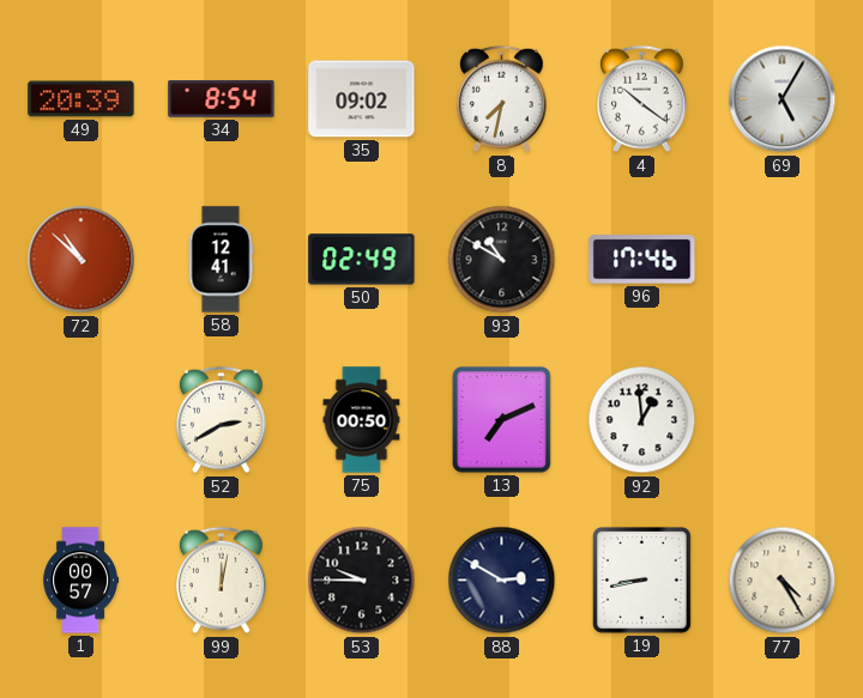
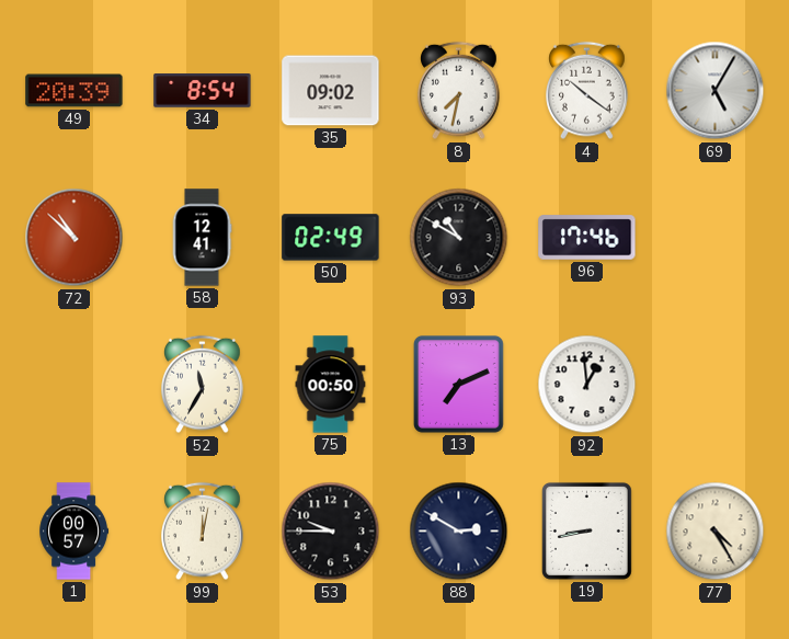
52: 2:40 -> 11:35
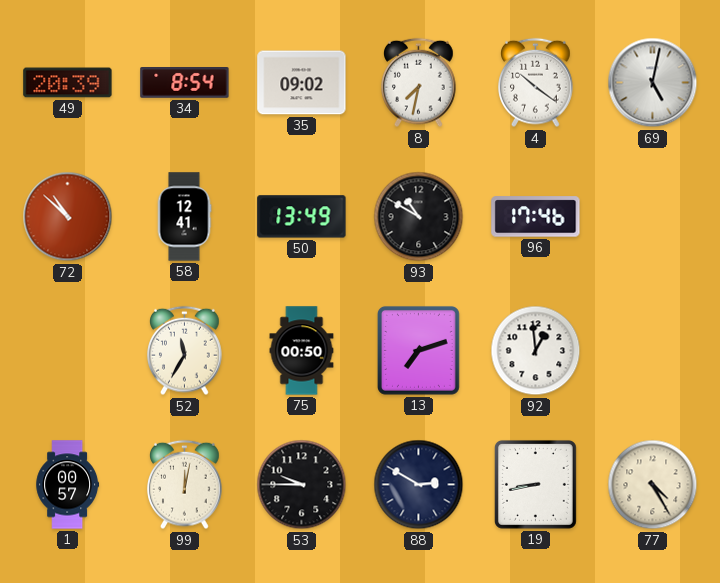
69: 5:05 -> 5:02
50: 02:49 -> 13:49
13: 7:11 -> 7:12
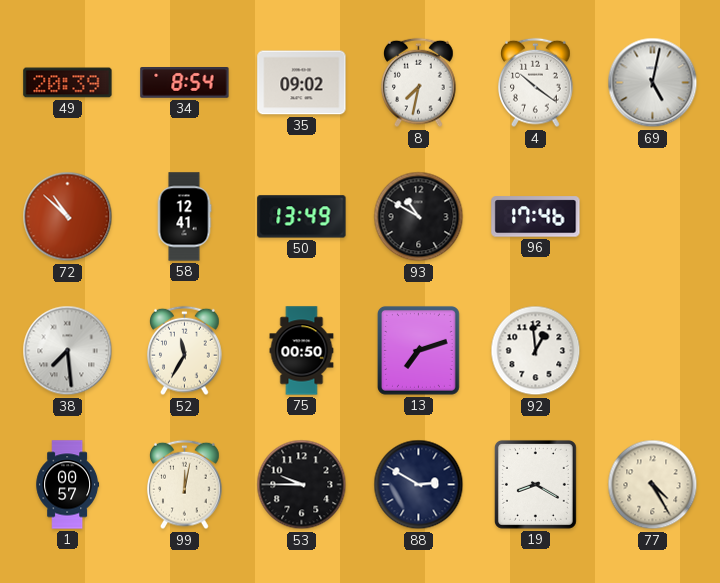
38: none -> 7:29
19: 8:43 -> 8:20
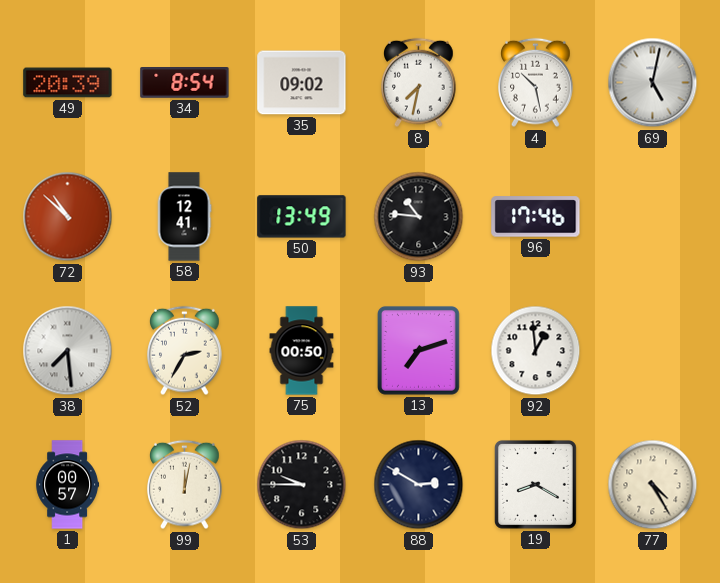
4: 10:21 -> 10:28
93: 10:50 -> 10:46
52: 11:35 -> 2:35
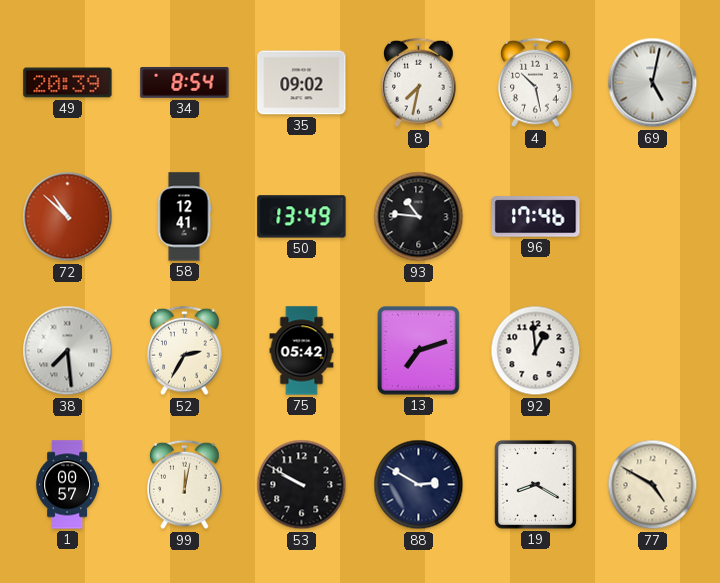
75: 00:50 -> 05:42
53: 9:45 -> 9:50
77: 4:25 -> 4:50
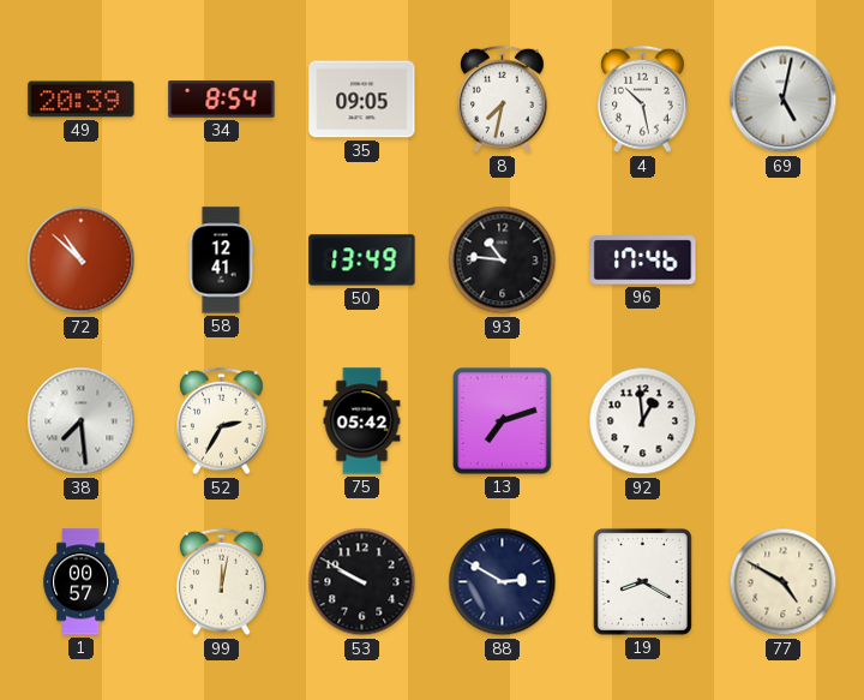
35: 09:02 -> 09:05
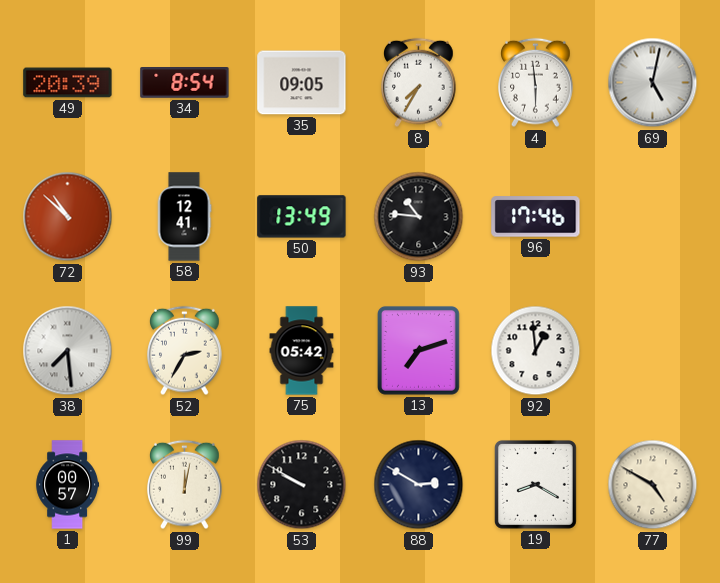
8: 7:32 -> 7:35
4: 10:28 -> 5:59
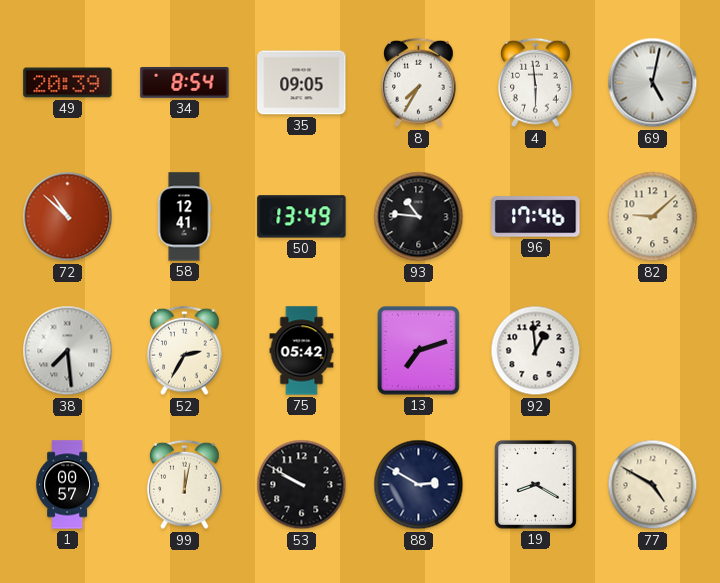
82: none -> 9:08
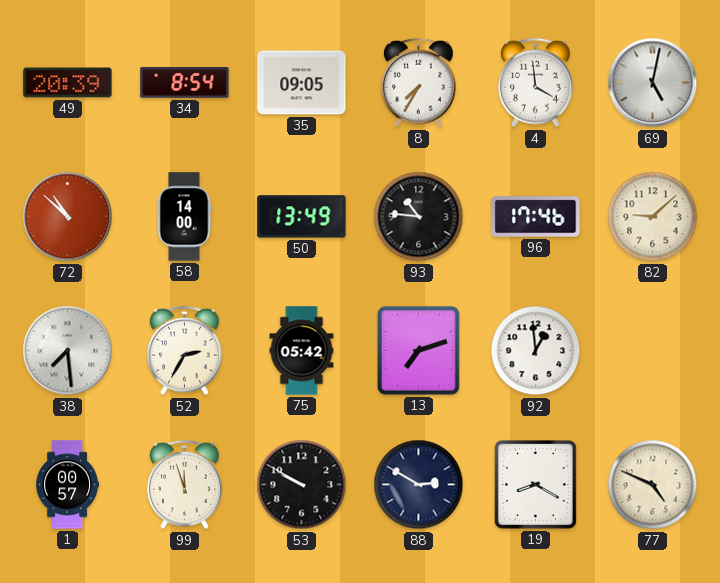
4: 5:59 -> 3:59
58: 12:41 -> 14:00
99: 12:02 -> 11:57
77: 4:50 -> 4:49
